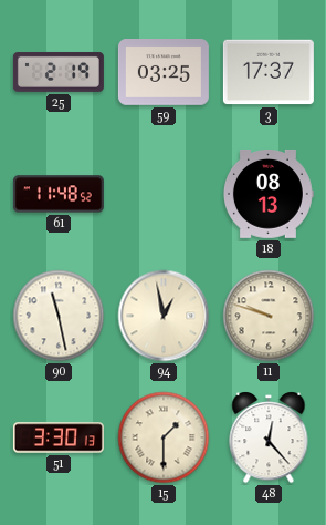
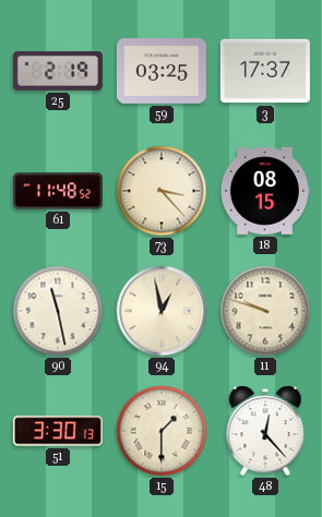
73: none -> 3:23
18: 08:13 -> 08:15
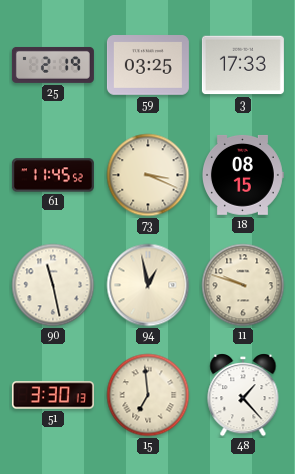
3: 17:37 -> 17:33
61: 11:48 -> 11:45
73: 3:23 -> 3:19
15: 1:30 -> 6:59
48: 12:23 -> 1:23
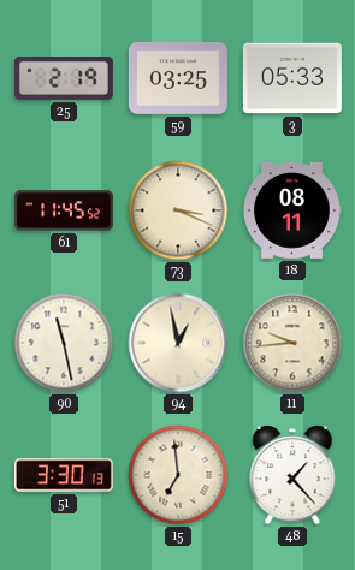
3: 17:33 -> 05:33
18: 08:15 -> 08:11
11: 9:48 -> 9:44
